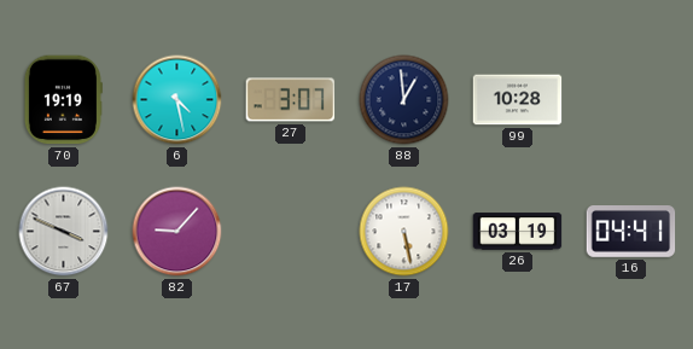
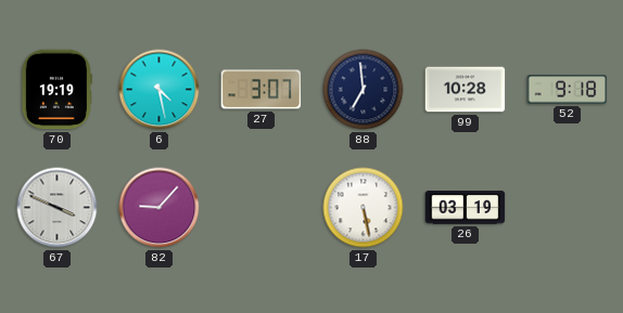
88: 12:59 -> 6:59
52: none -> 9:18
16: 04:41 -> none
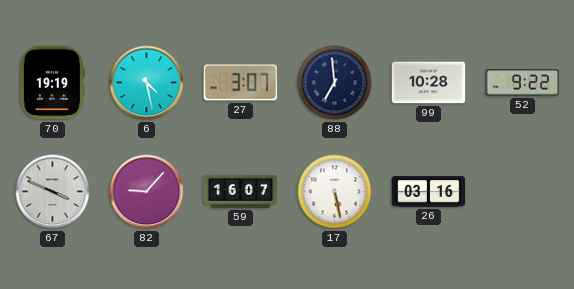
52: 9:18 -> 9:22
59: none -> 16:07
26: 03:19 -> 03:16
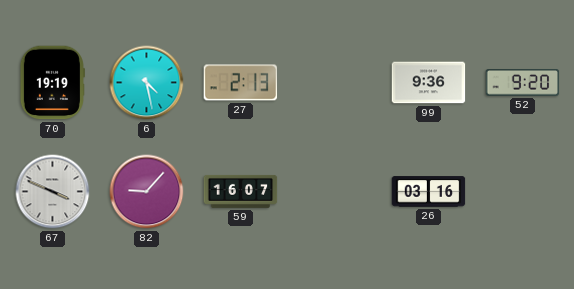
27: 3:07 -> 2:13
88: 6:59 -> none
99: 10:28 -> 9:36
52: 9:22 -> 9:20
17: 5:28 -> none
